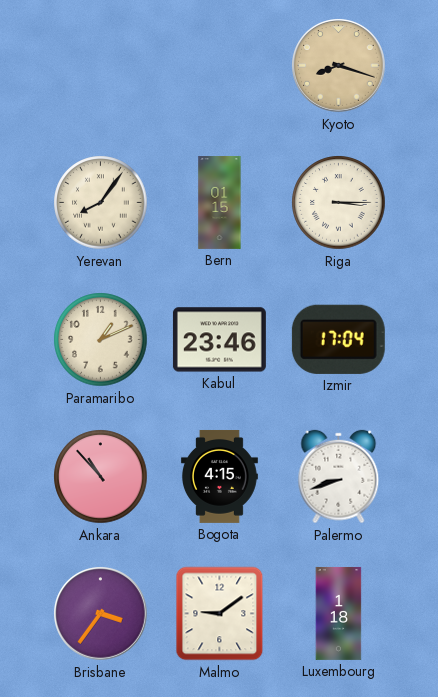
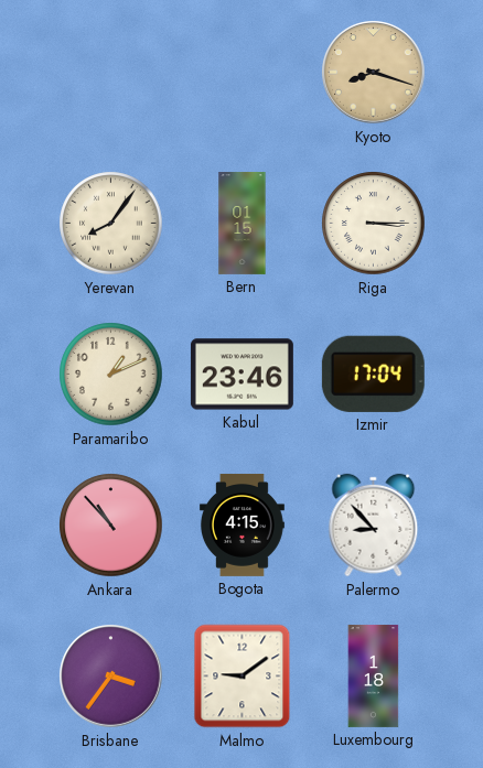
Palermo: 8:42 -> 8:53
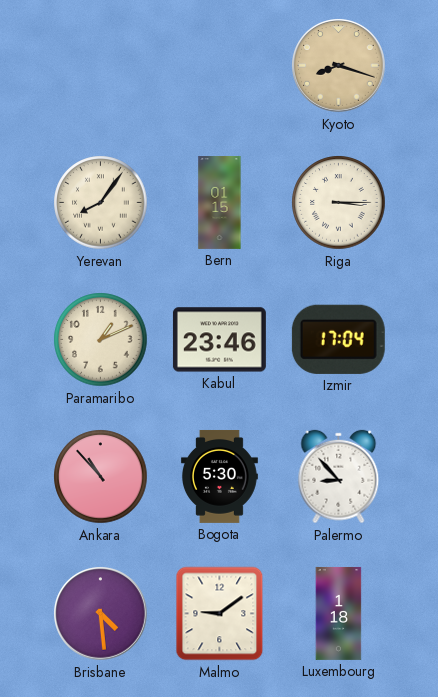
Bogota: 4:15 -> 5:30
Brisbane: 3:36 -> 4:29
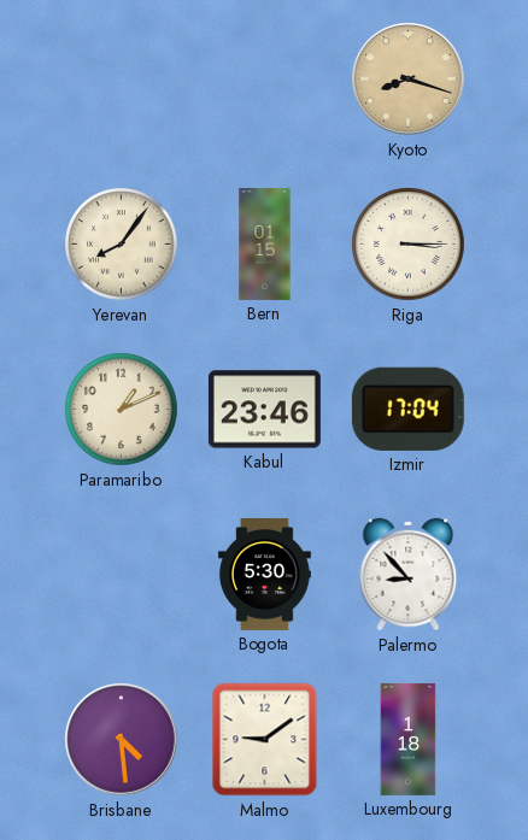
Ankara: 10:53 -> none
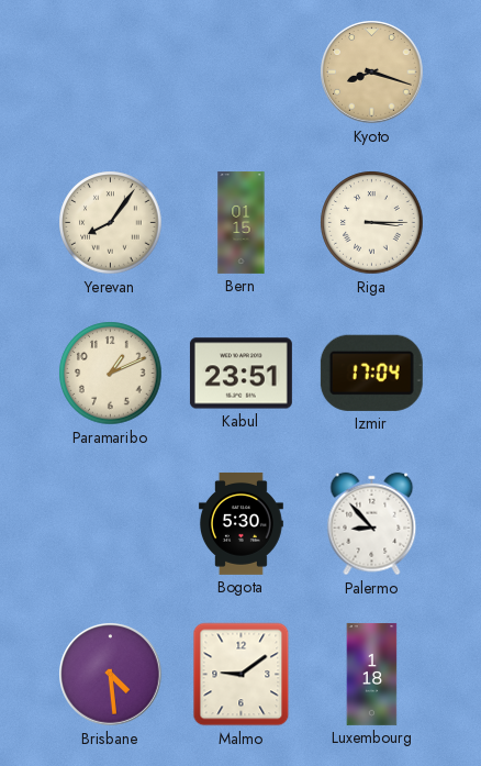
Kabul: 23:46 -> 23:51
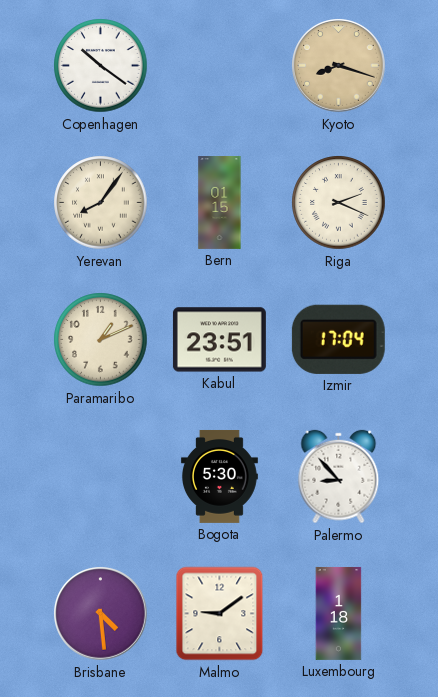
Copenhagen: none -> 10:21
Riga: 3:15 -> 2:19
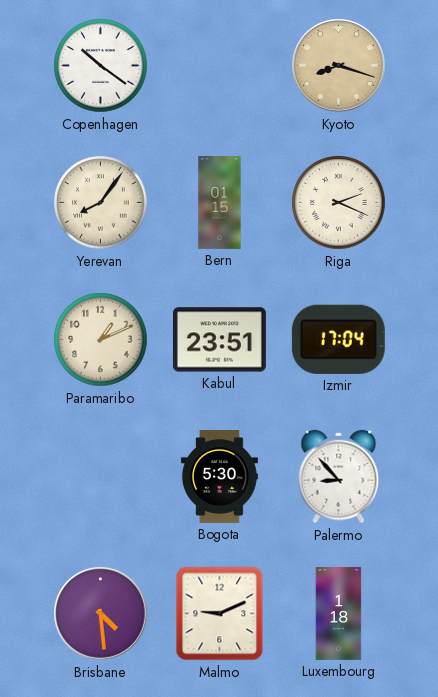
Malmo: 9:09 -> 9:11
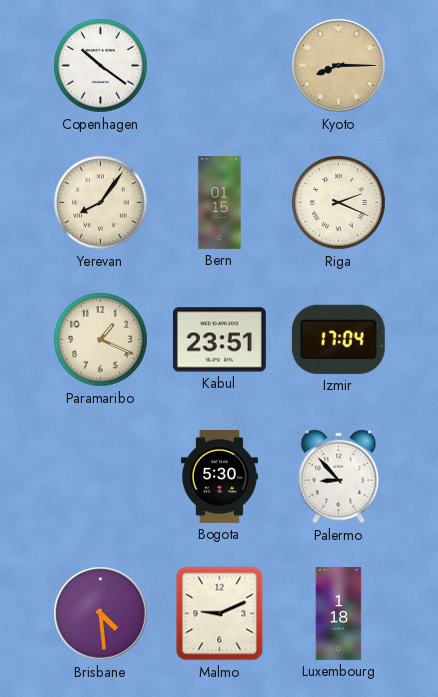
Kyoto: 8:18 -> 8:15
Paramaribo: 1:11 -> 1:19
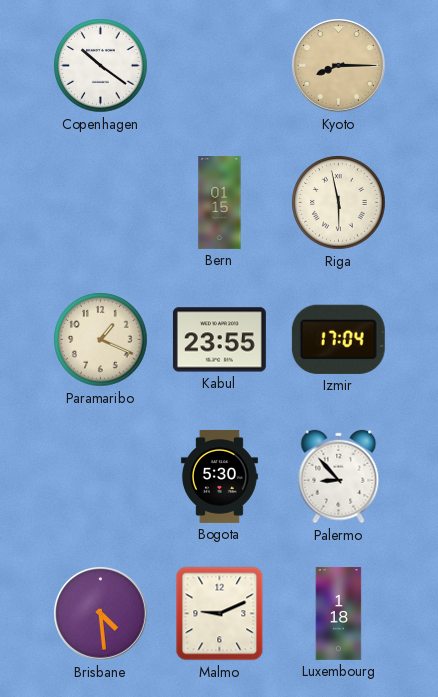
Yerevan: 8:06 -> none
Riga: 2:19 -> 5:58
Kabul: 23:51 -> 23:55
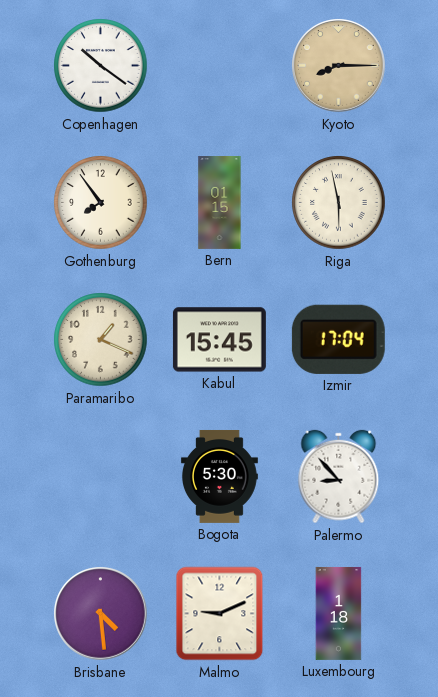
Gothenburg: none -> 7:54
Kabul: 23:55 -> 15:45
